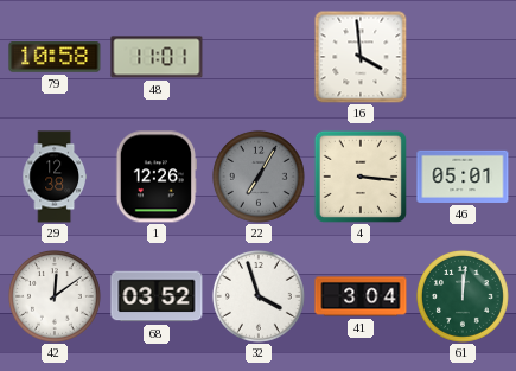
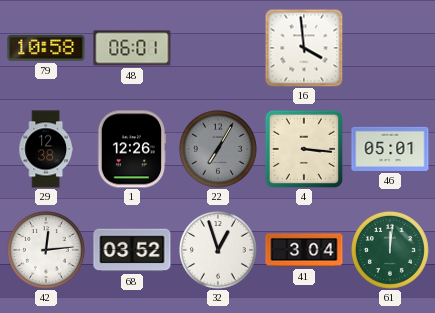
48: 11:01 -> 06:01
42: 12:09 -> 12:14
32: 3:57 -> 12:57
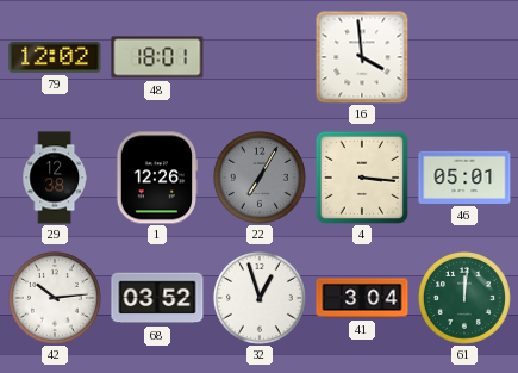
79: 10:58 -> 12:02
48: 06:01 -> 18:01
42: 12:14 -> 10:14
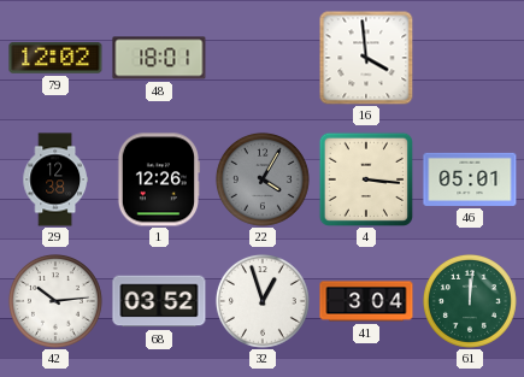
22: 7:05 -> 4:05
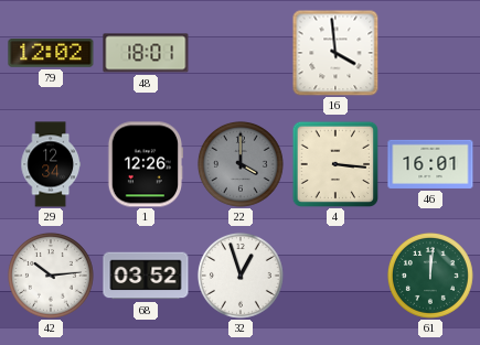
29: 12:38 -> 12:34
22: 4:05 -> 4:00
46: 05:01 -> 16:01
41: 3:04 -> none
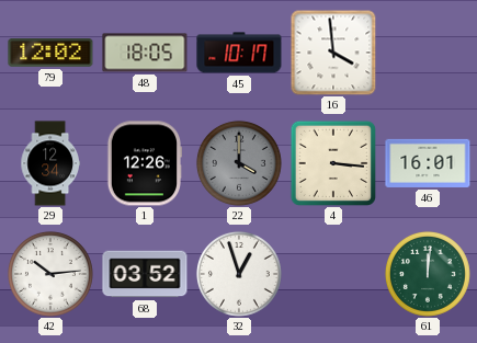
48: 18:01 -> 18:05
45: none -> 10:17
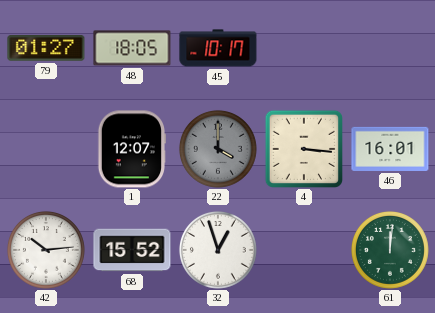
79: 12:02 -> 01:27
16: 3:59 -> none
29: 12:34 -> none
1: 12:26 -> 12:07
68: 03:52 -> 15:52
